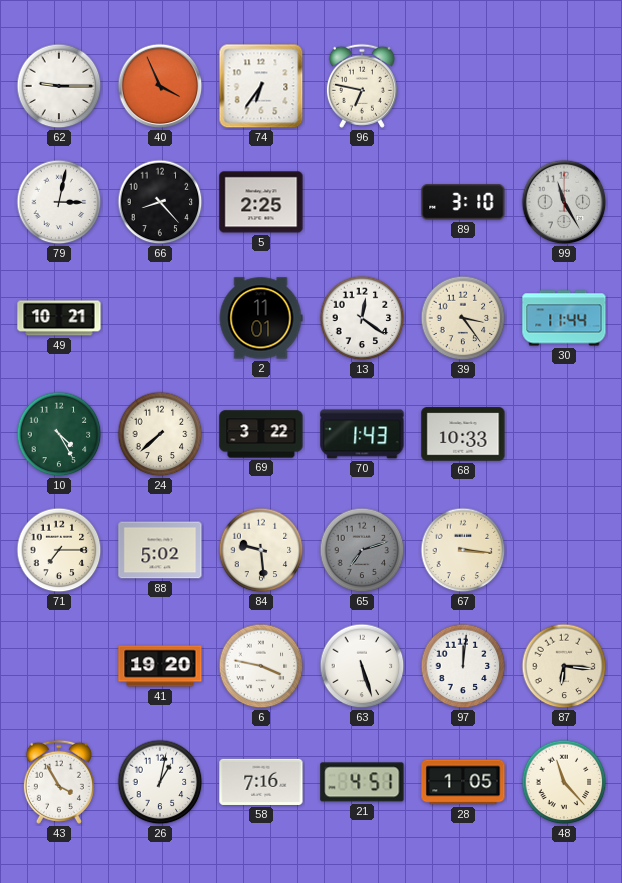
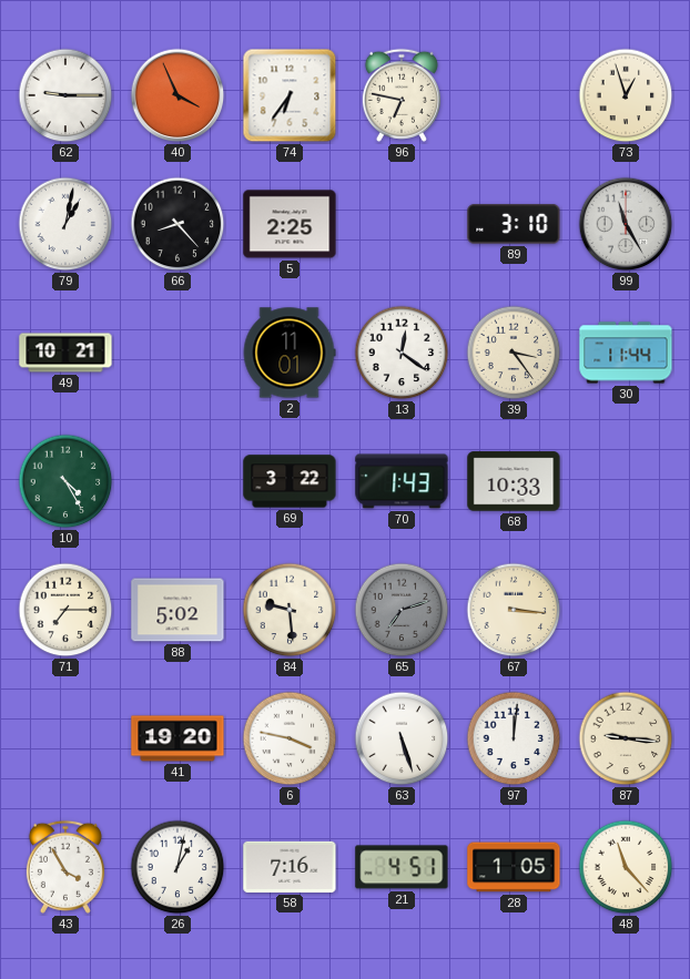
73: none -> 12:57
79: 3:02 -> 1:02
24: 7:38 -> none
87: 6:16 -> 9:16
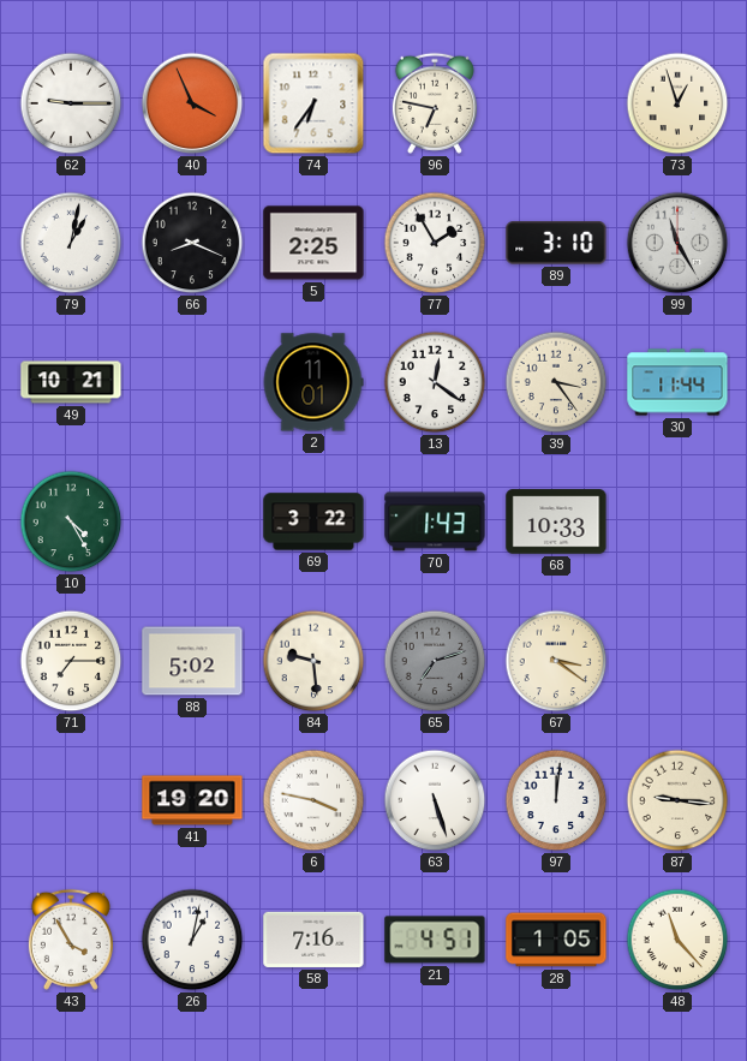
66: 8:23 -> 8:19
77: none -> 1:55
67: 3:16 -> 3:21
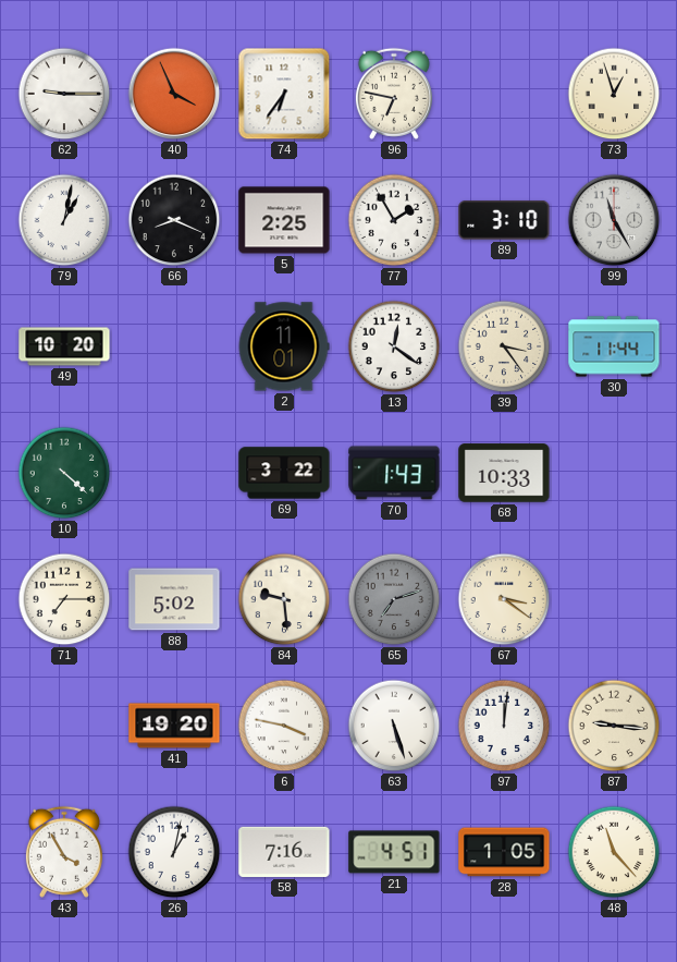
49: 10:21 -> 10:20
10: 4:25 -> 4:22
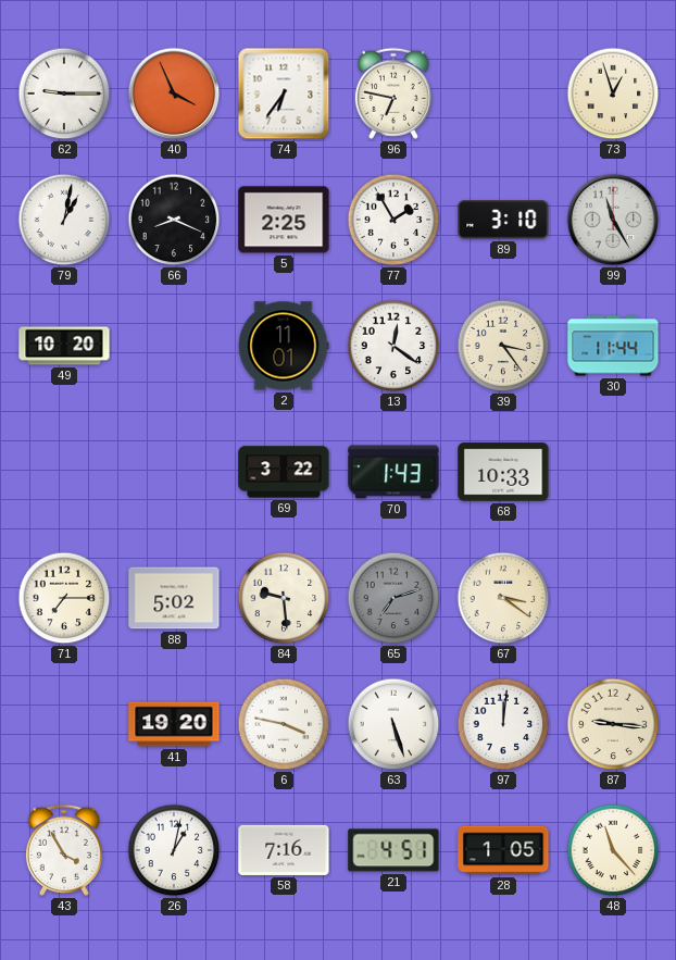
10: 4:22 -> none
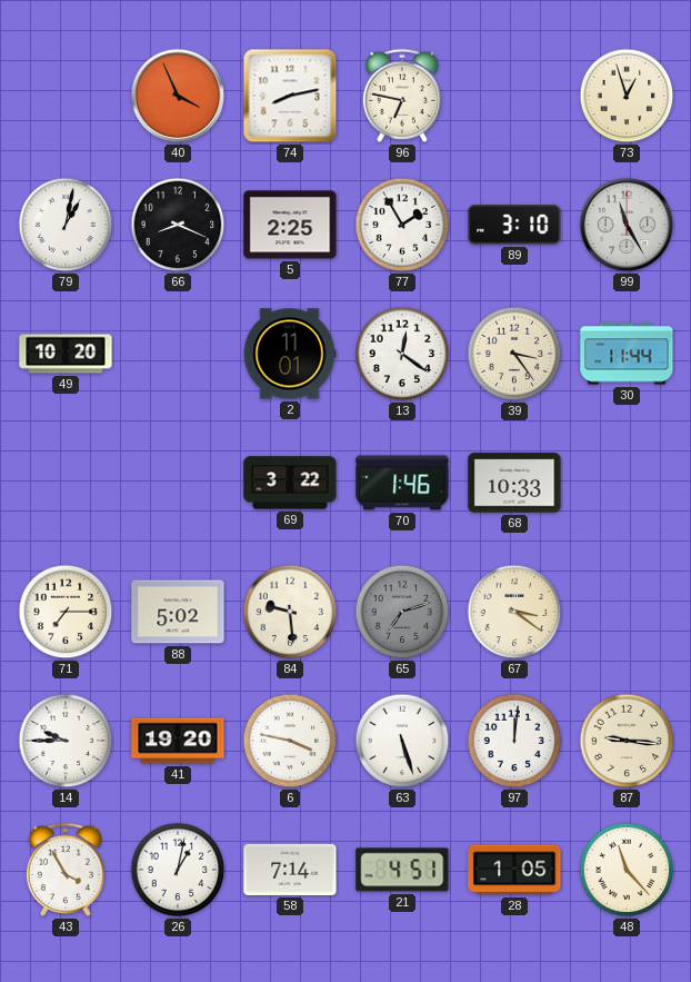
62: 9:15 -> none
74: 6:36 -> 8:13
70: 1:43 -> 1:46
14: none -> 9:45
58: 7:16 -> 7:14
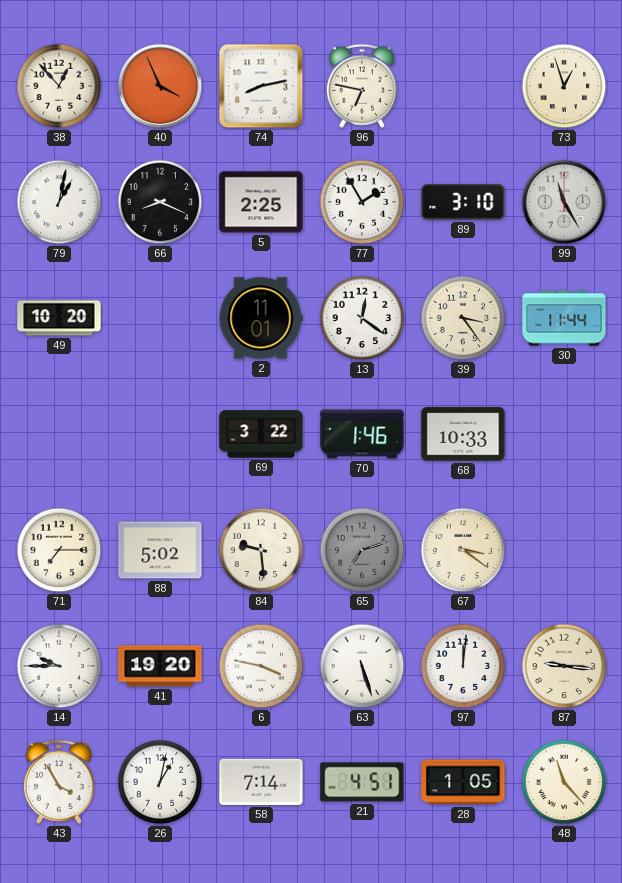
38: none -> 12:53
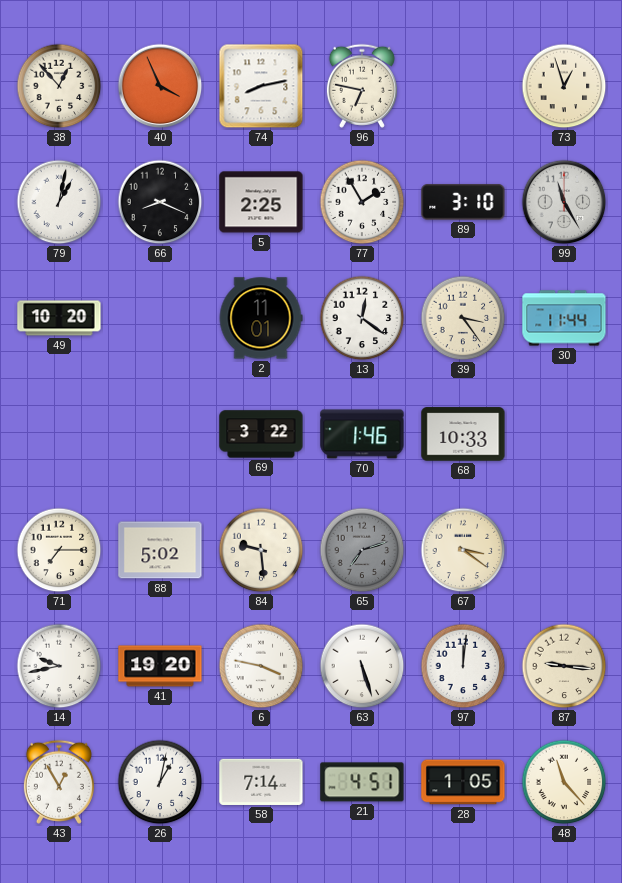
14: 9:45 -> 9:43
43: 3:55 -> 12:55
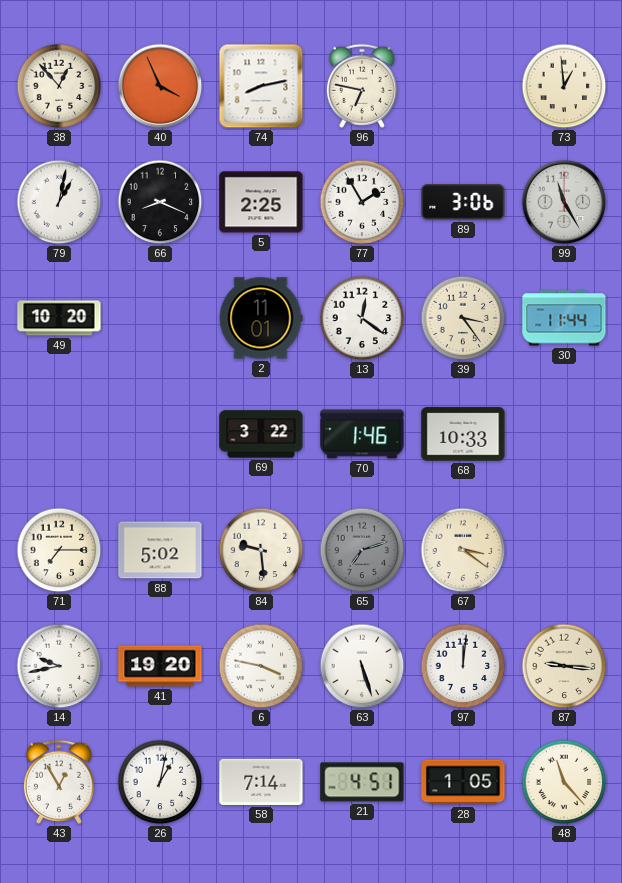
73: 12:57 -> 12:59
89: 3:10 -> 3:06
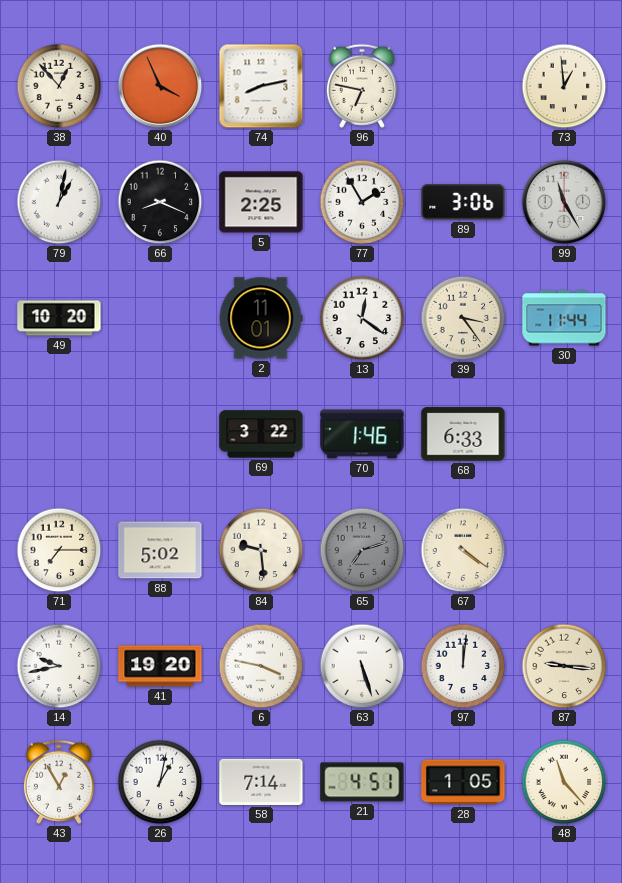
68: 10:33 -> 6:33
67: 3:21 -> 4:21
